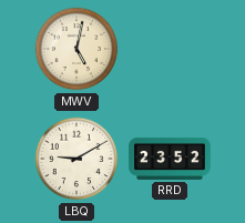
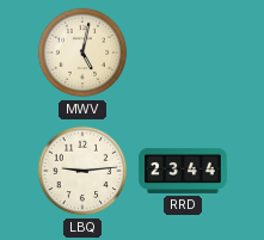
LBQ: 9:10 -> 9:14
RRD: 23:52 -> 23:44
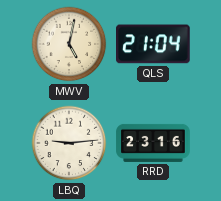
QLS: none -> 21:04
RRD: 23:44 -> 23:16
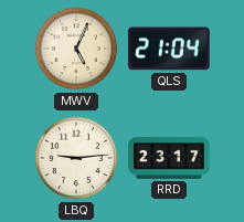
MWV: 5:02 -> 5:04
RRD: 23:16 -> 23:17
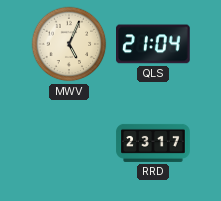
LBQ: 9:14 -> none
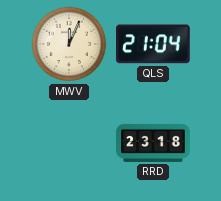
MWV: 5:04 -> 12:04
RRD: 23:17 -> 23:18
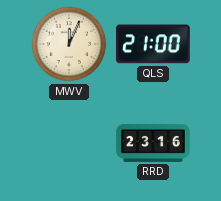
QLS: 21:04 -> 21:00
RRD: 23:18 -> 23:16
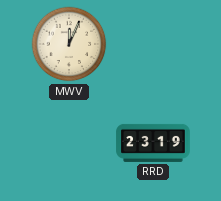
QLS: 21:00 -> none
RRD: 23:16 -> 23:19
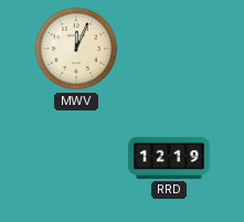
RRD: 23:19 -> 12:19
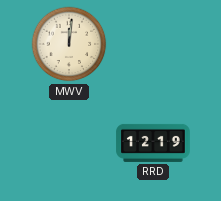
MWV: 12:04 -> 12:01
